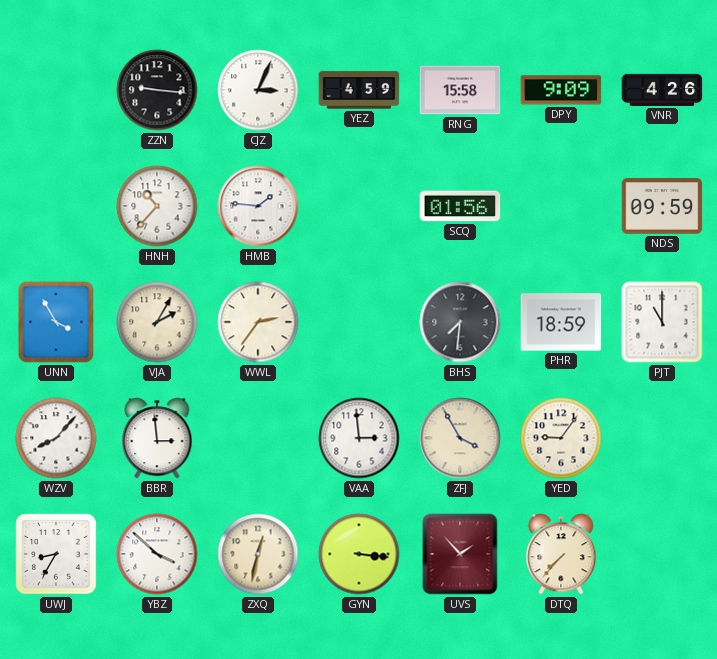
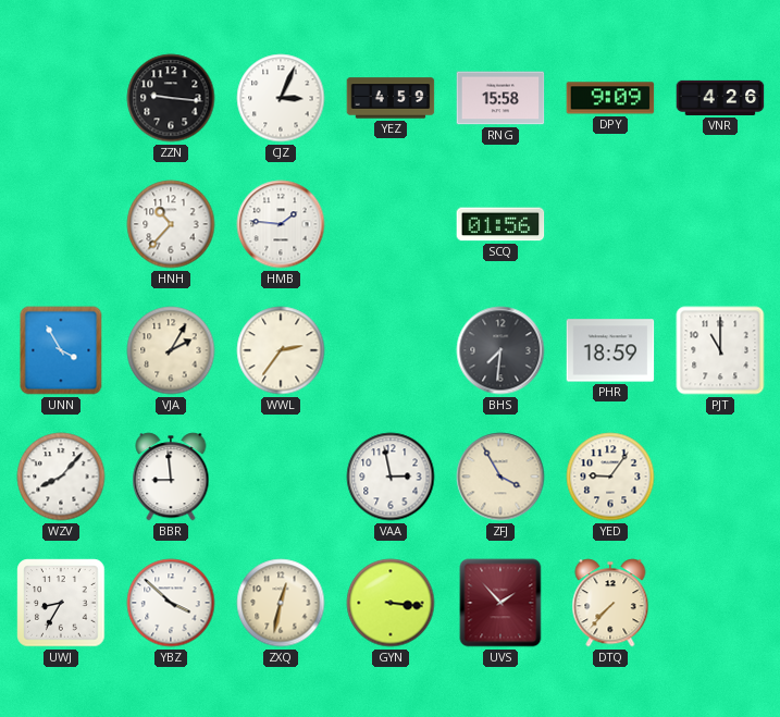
NDS: 09:59 -> none
BBR: 2:59 -> 8:59
VAA: 2:59 -> 2:58
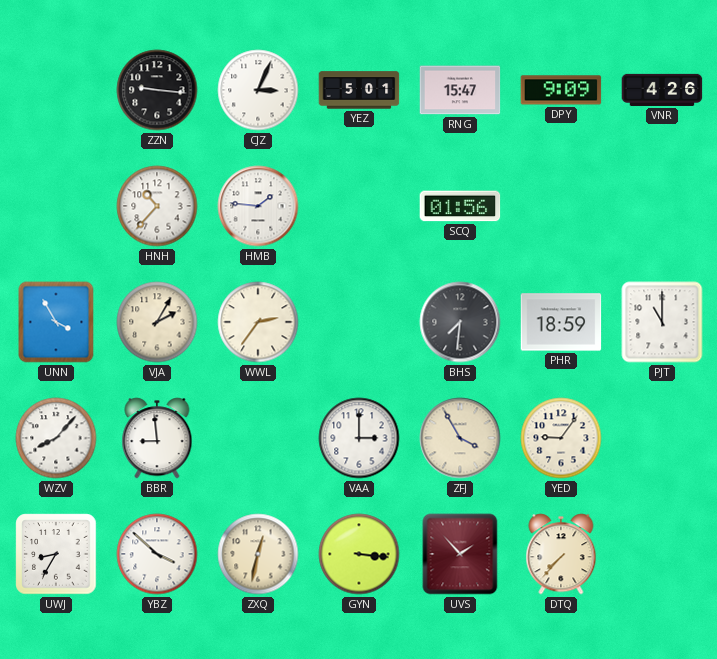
YEZ: 4:59 -> 5:01
RNG: 15:58 -> 15:47
VAA: 2:58 -> 3:00
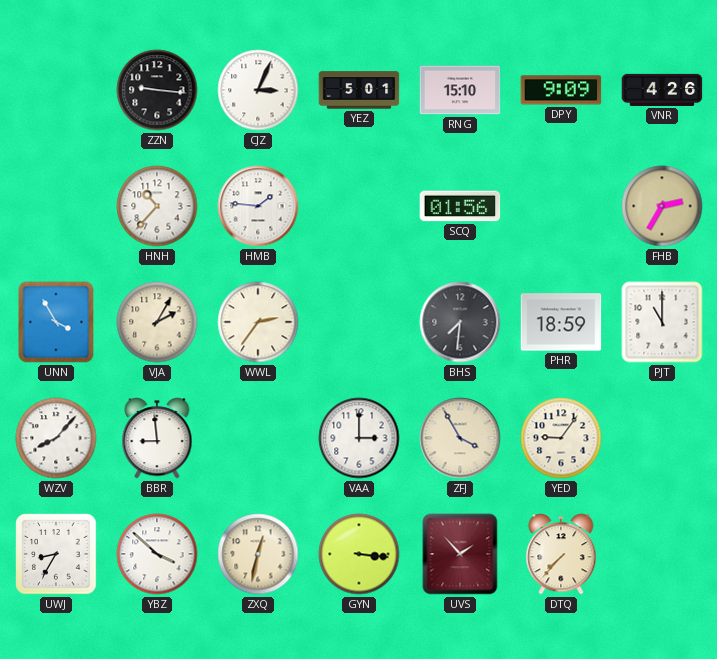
RNG: 15:47 -> 15:10
FHB: none -> 2:35
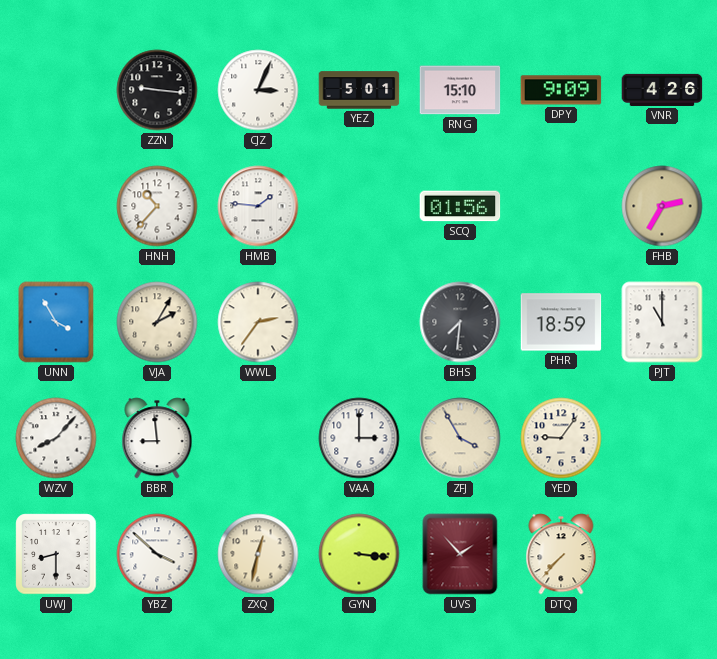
UWJ: 8:35 -> 8:30
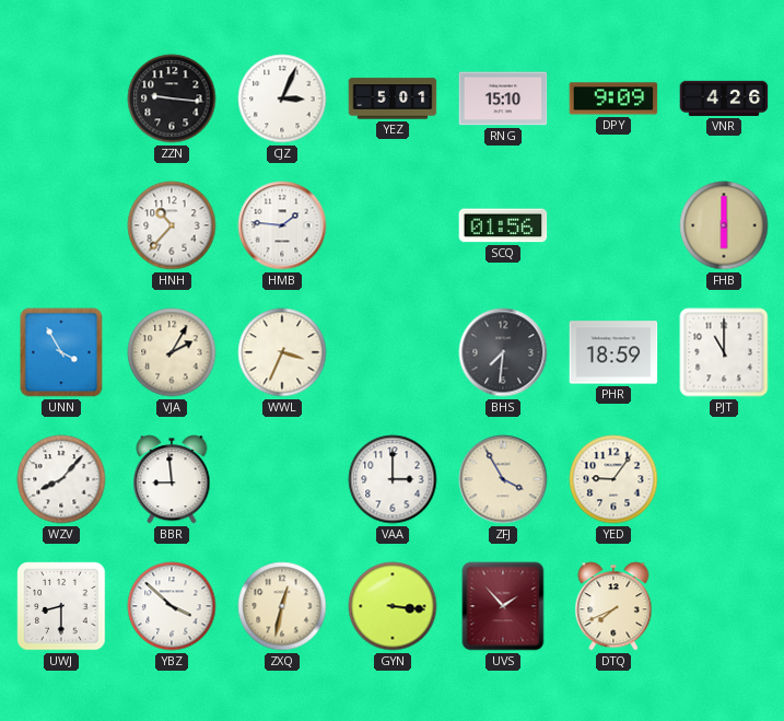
FHB: 2:35 -> 6:00
WWL: 2:36 -> 3:34
DTQ: 7:37 -> 7:41
